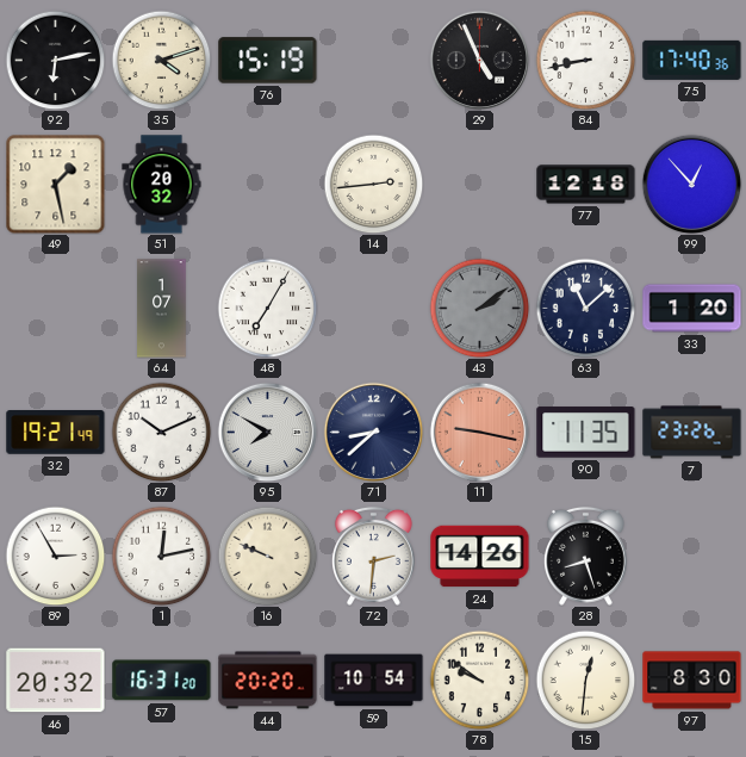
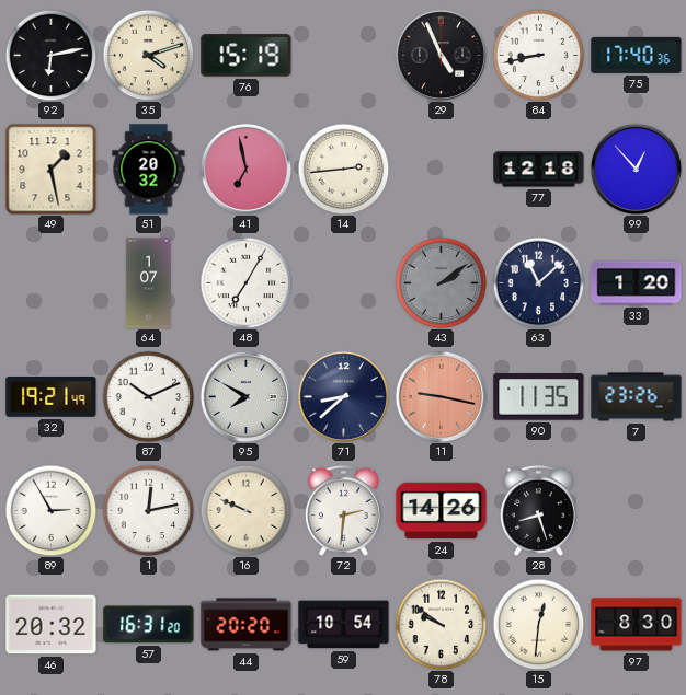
41: none -> 6:58
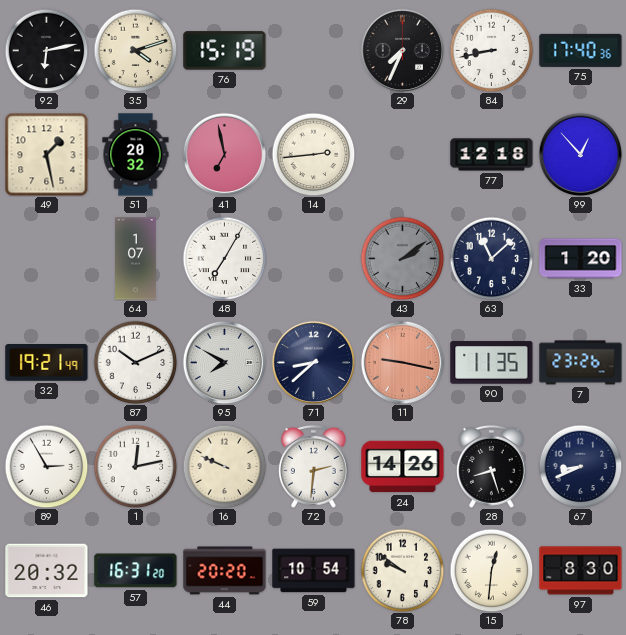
29: 4:56 -> 7:34
67: none -> 8:41
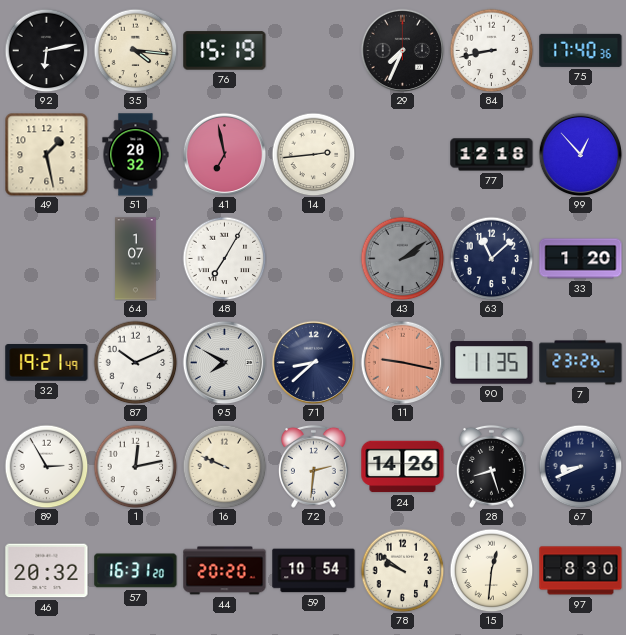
35: 4:12 -> 4:16
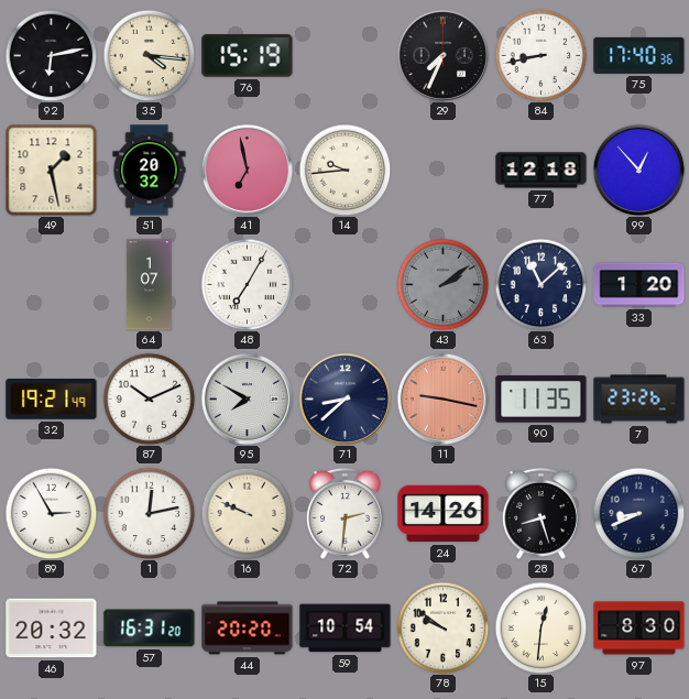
14: 2:44 -> 9:44
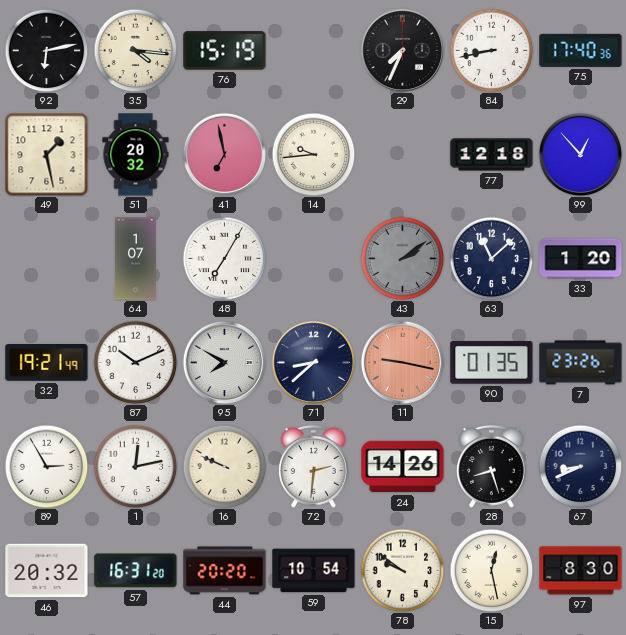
90: 11:35 -> 01:35
15: 12:31 -> 12:28
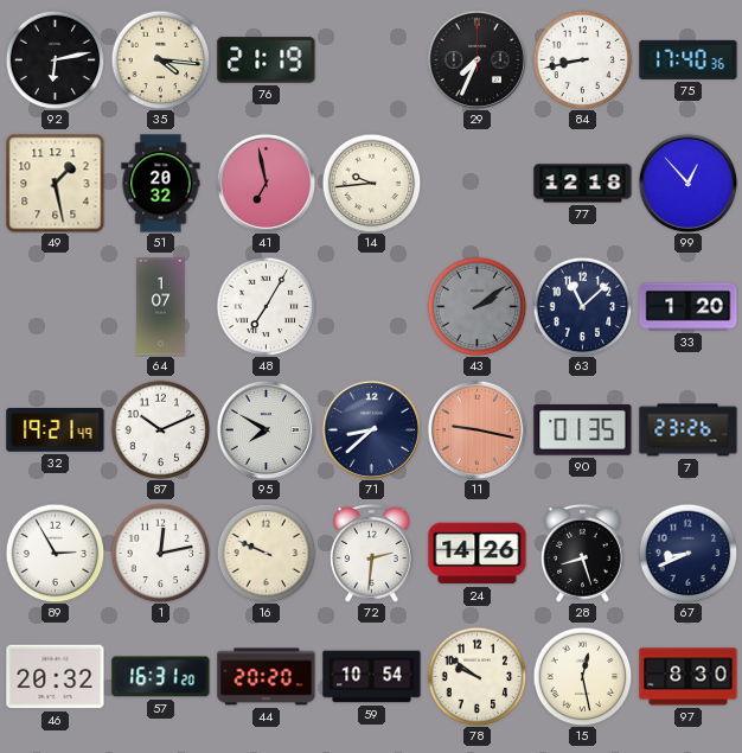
76: 15:19 -> 21:19
